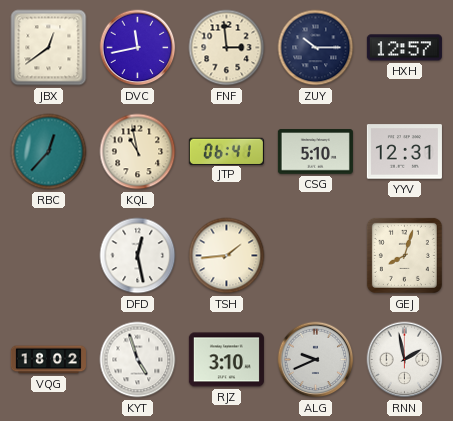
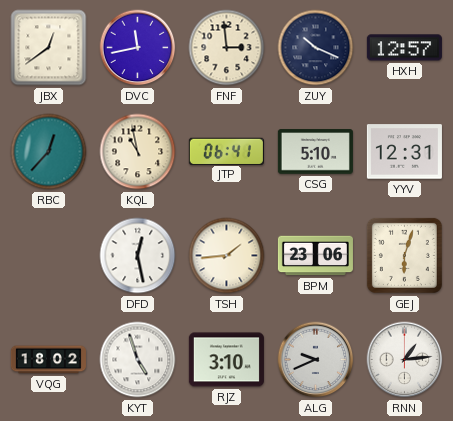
ZUY: 10:15 -> 10:19
BPM: none -> 23:06
GEJ: 8:03 -> 6:03
RNN: 1:58 -> 1:14
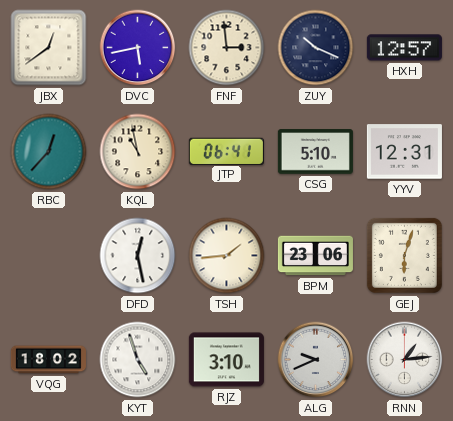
DVC: 11:43 -> 5:43
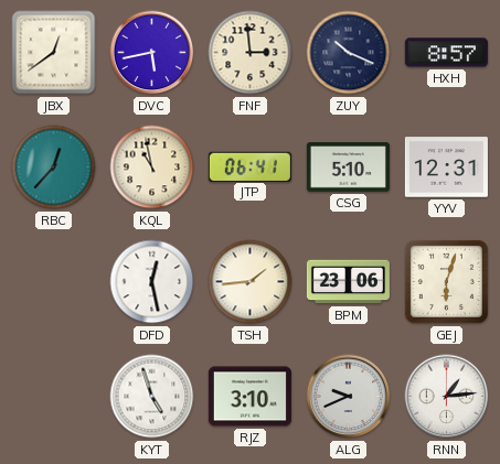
HXH: 12:57 -> 8:57
VQG: 18:02 -> none
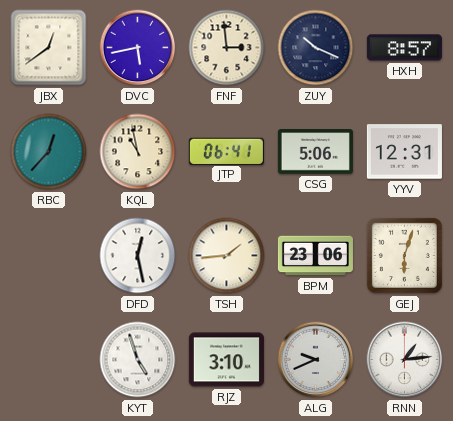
CSG: 5:10 -> 5:06
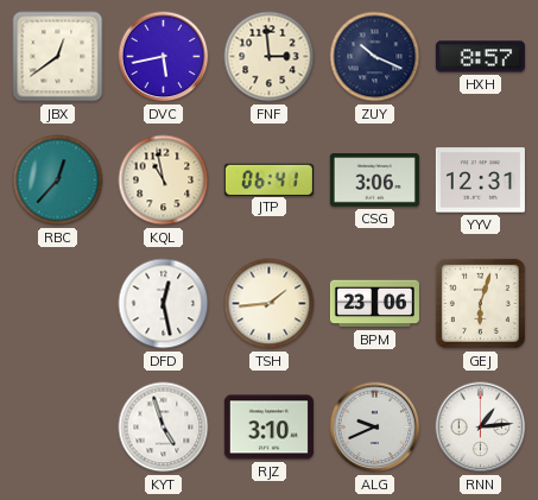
CSG: 5:06 -> 3:06
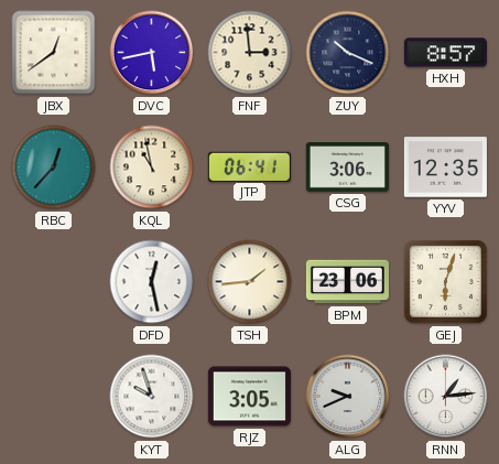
YYV: 12:31 -> 12:35
KYT: 4:57 -> 9:57
RJZ: 3:10 -> 3:05
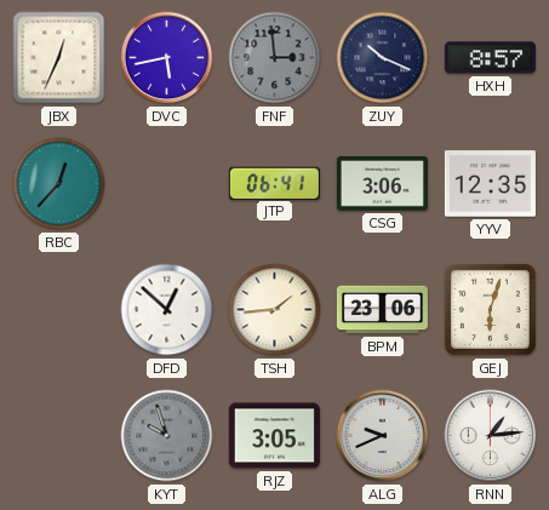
JBX: 12:39 -> 12:34
FNF dial: cream -> grey
KQL: 10:58 -> none
DFD: 12:28 -> 12:52
KYT dial: white -> grey
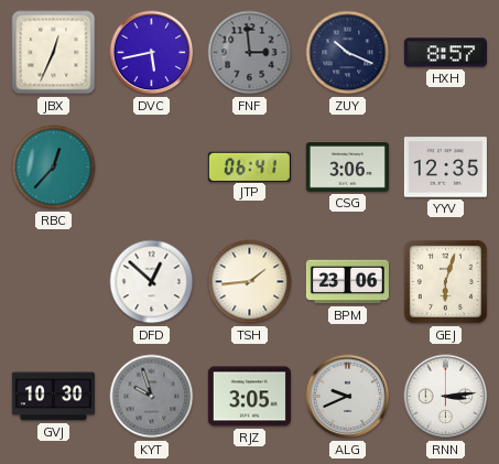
GVJ: none -> 10:30
RNN: 1:14 -> 3:14
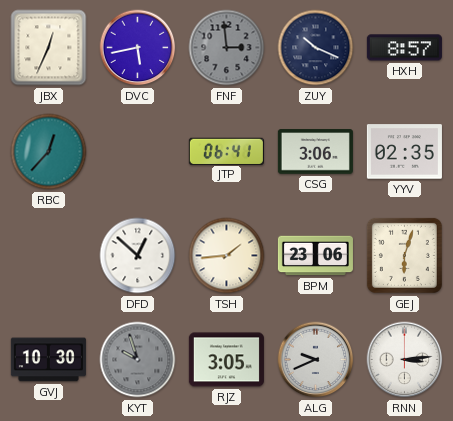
YYV: 12:35 -> 02:35
